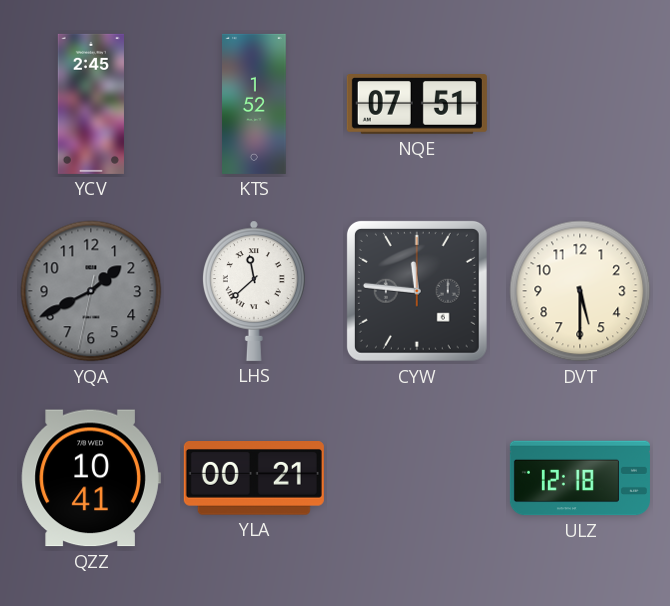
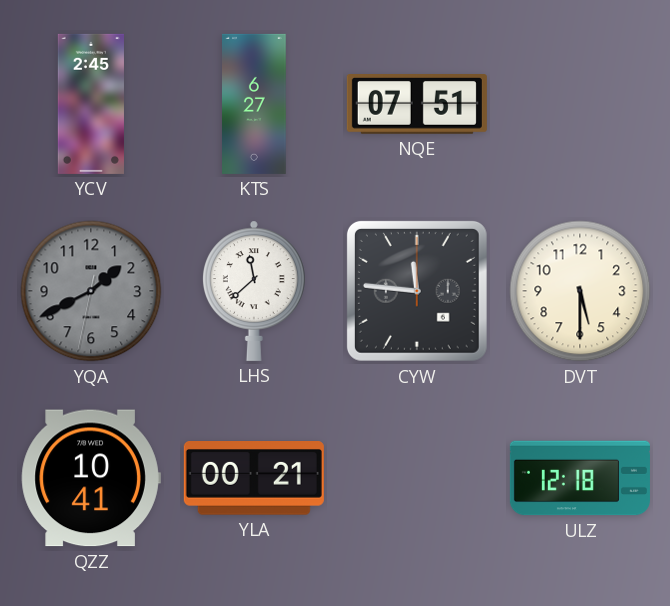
KTS: 1:52 -> 6:27
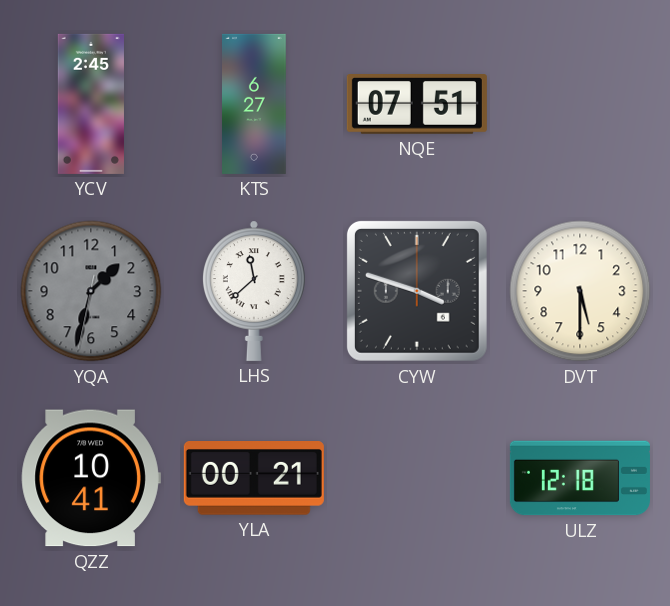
YQA: 1:40 -> 1:32
CYW: 11:46 -> 3:48
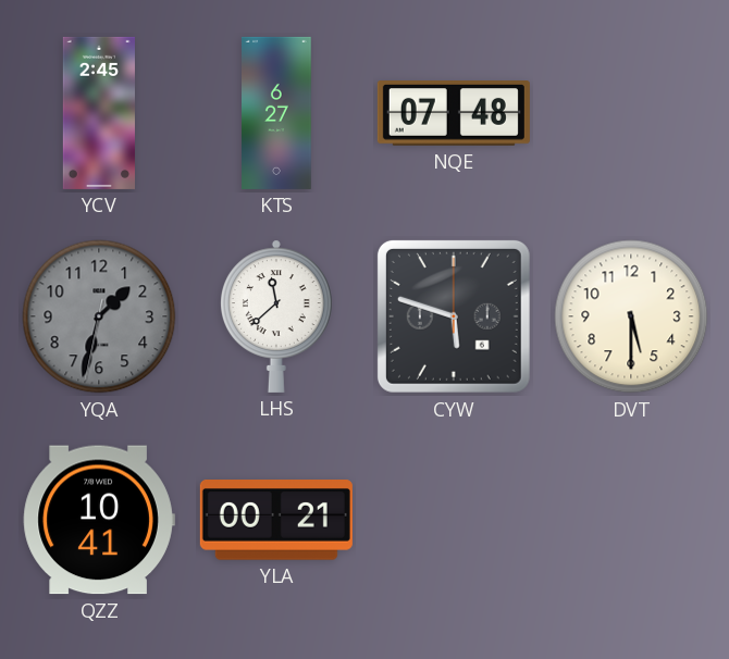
NQE: 07:51 -> 07:48
CYW: 3:48 -> 5:48
ULZ: 12:18 -> none
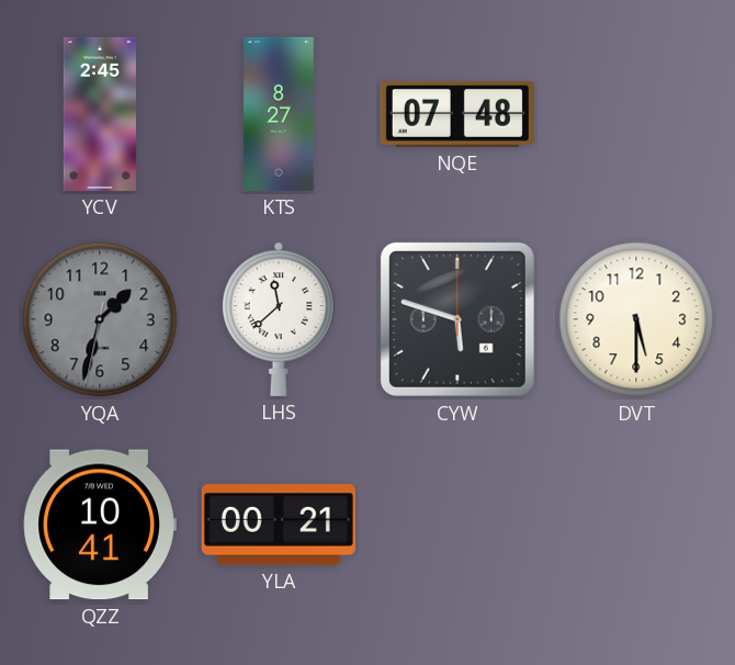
KTS: 6:27 -> 8:27
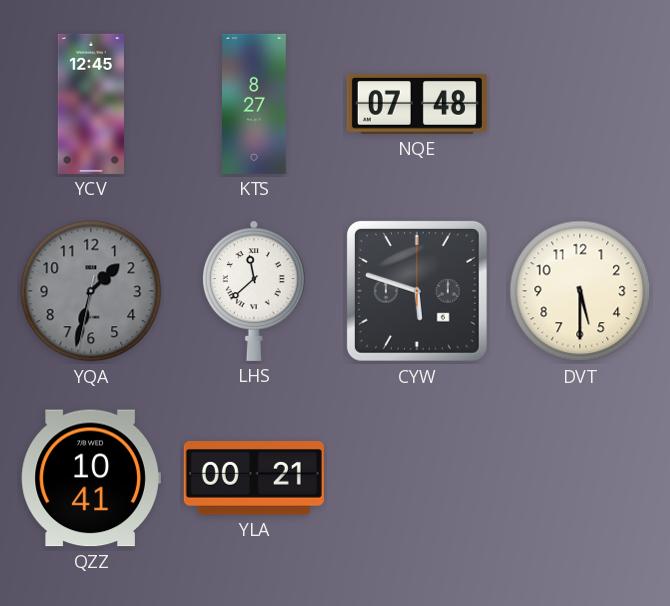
YCV: 2:45 -> 12:45
